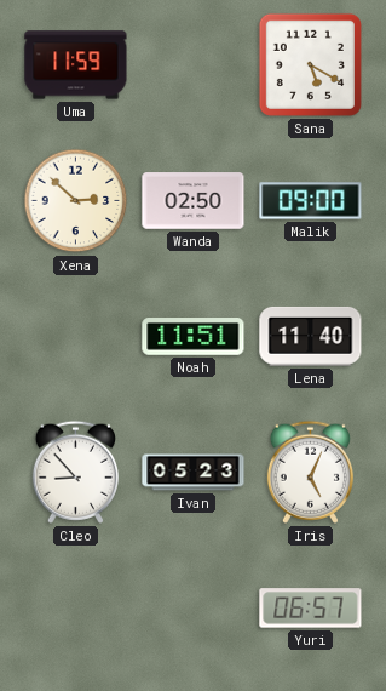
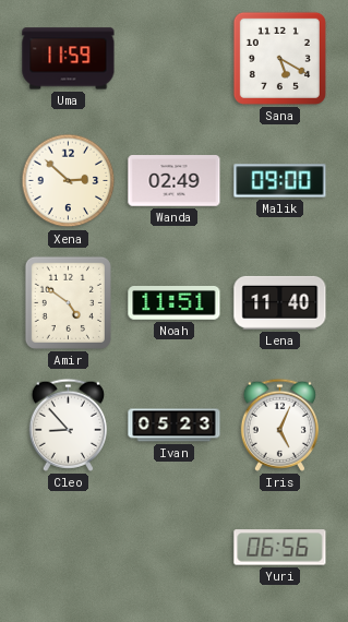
Wanda: 02:50 -> 02:49
Amir: none -> 4:51
Yuri: 06:57 -> 06:56
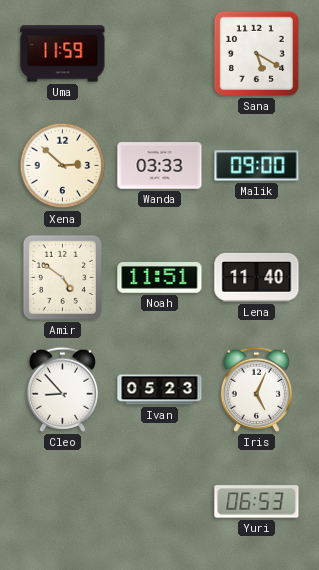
Wanda: 02:49 -> 03:33
Yuri: 06:56 -> 06:53
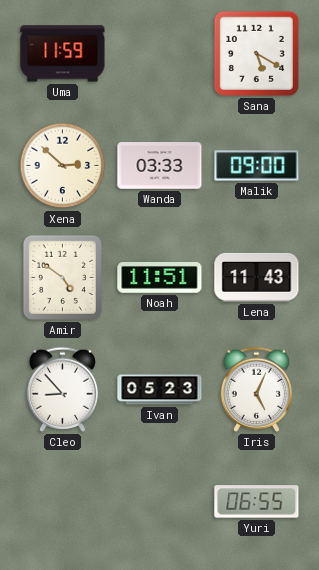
Lena: 11:40 -> 11:43
Yuri: 06:53 -> 06:55
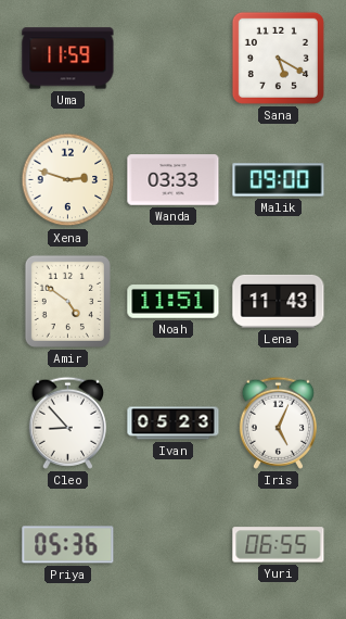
Xena: 2:52 -> 2:48
Priya: none -> 05:36
